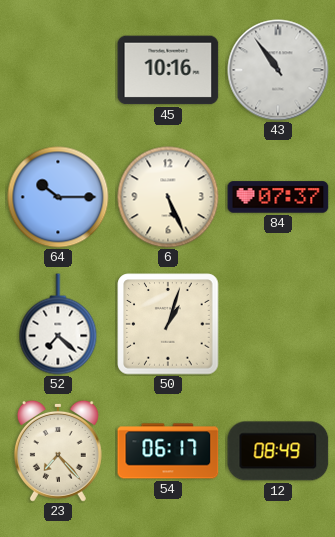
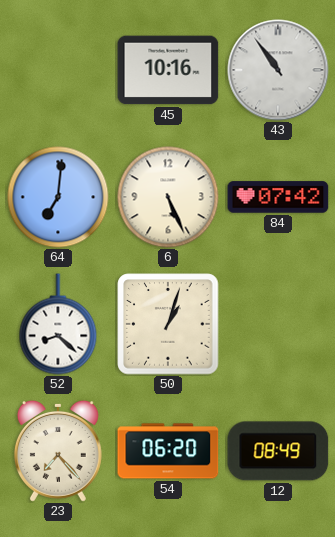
64: 10:15 -> 7:01
84: 07:37 -> 07:42
52: 7:22 -> 8:22
54: 06:17 -> 06:20
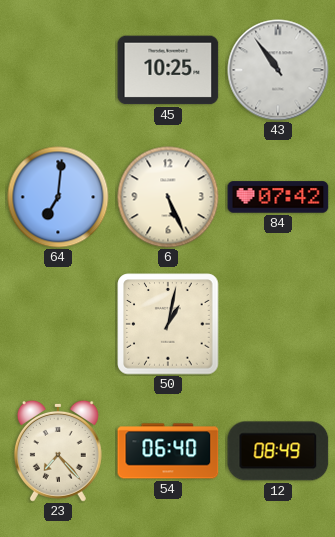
45: 10:16 -> 10:25
52: 8:22 -> none
50: 1:03 -> 1:02
54: 06:20 -> 06:40
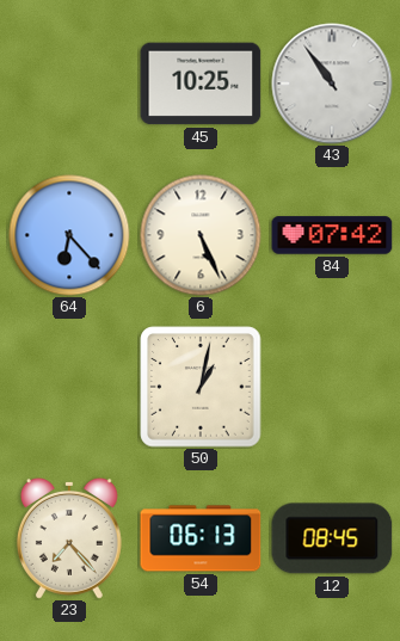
64: 7:01 -> 6:23
54: 06:40 -> 06:13
12: 08:49 -> 08:45
